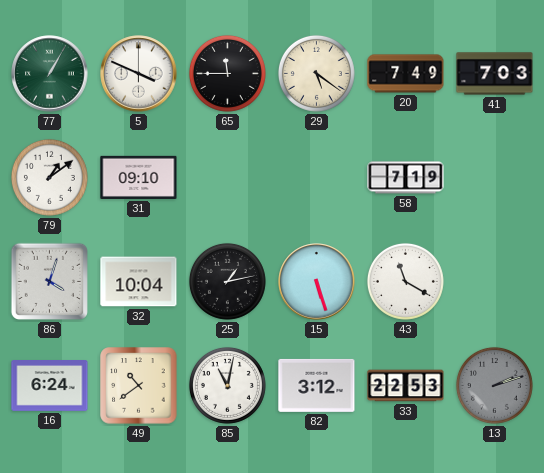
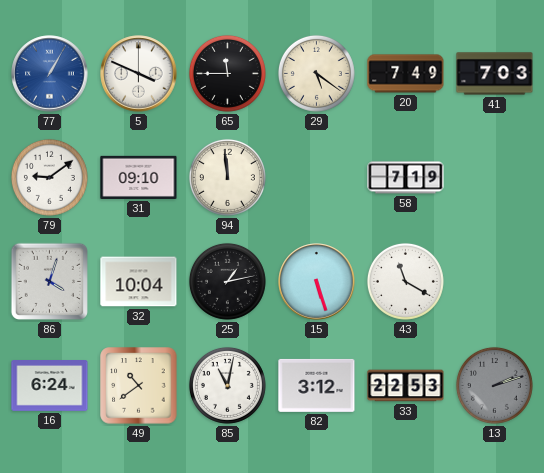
77 dial: green -> blue
79: 1:09 -> 9:09
94: none -> 11:59
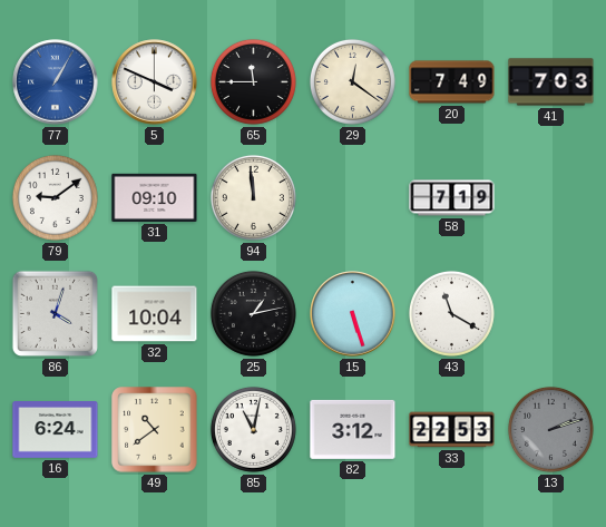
29: 5:21 -> 12:21
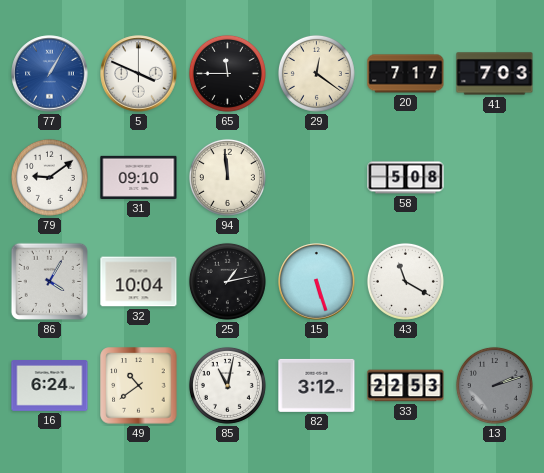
20: 7:49 -> 7:17
58: 7:19 -> 5:08
86: 4:03 -> 4:05
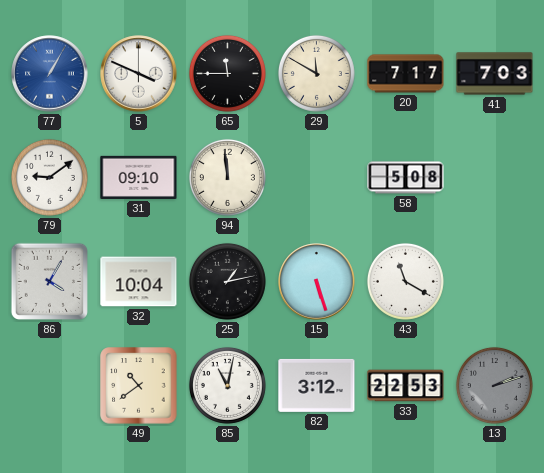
29: 12:21 -> 11:50
16: 6:24 -> none
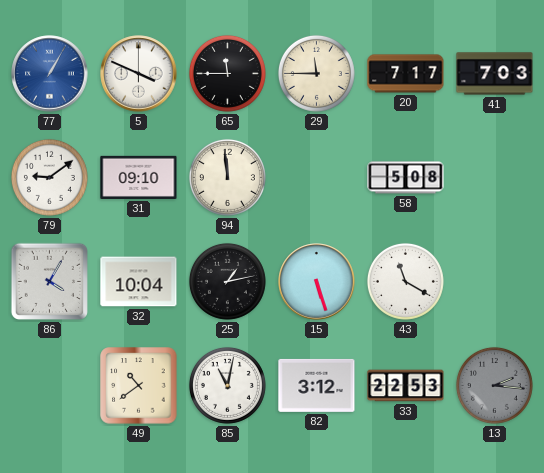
29: 11:50 -> 11:45
13: 2:12 -> 2:16
